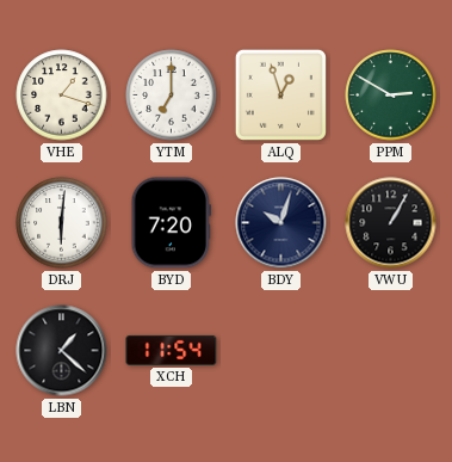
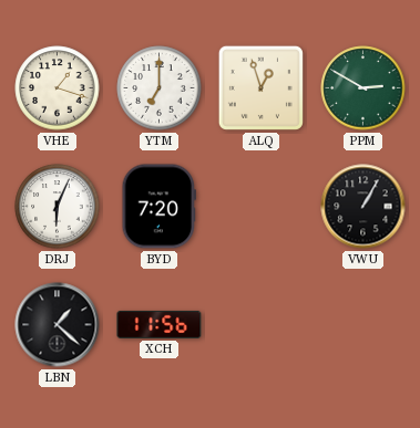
DRJ: 6:01 -> 6:04
BDY: 10:03 -> none
XCH: 11:54 -> 11:56
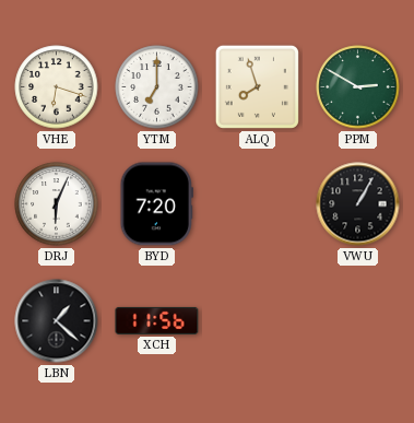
VHE: 1:18 -> 6:18
ALQ: 12:57 -> 7:57
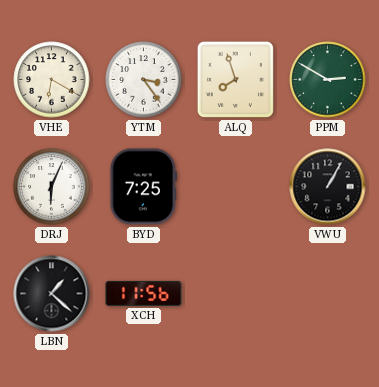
VHE: 6:18 -> 6:20
YTM: 7:00 -> 3:24
BYD: 7:20 -> 7:25
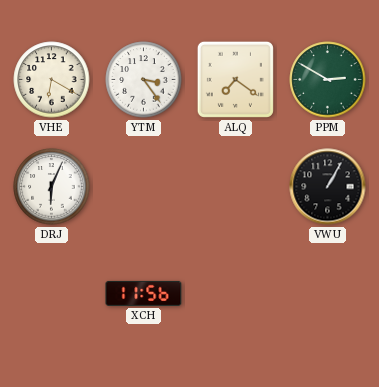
ALQ: 7:57 -> 7:21
BYD: 7:25 -> none
LBN: 1:22 -> none
